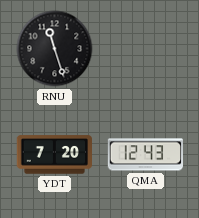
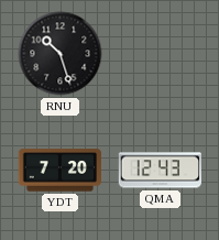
RNU: 11:27 -> 10:27
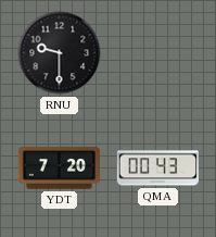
RNU: 10:27 -> 9:30
QMA: 12:43 -> 00:43
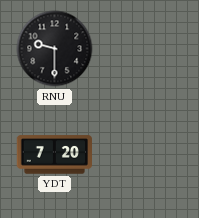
QMA: 00:43 -> none
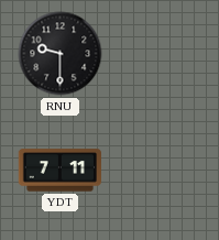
YDT: 7:20 -> 7:11
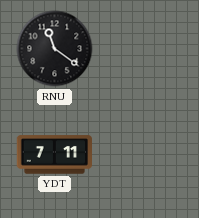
RNU: 9:30 -> 11:21
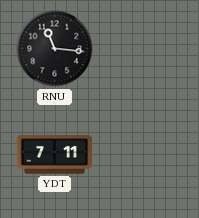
RNU: 11:21 -> 11:16
